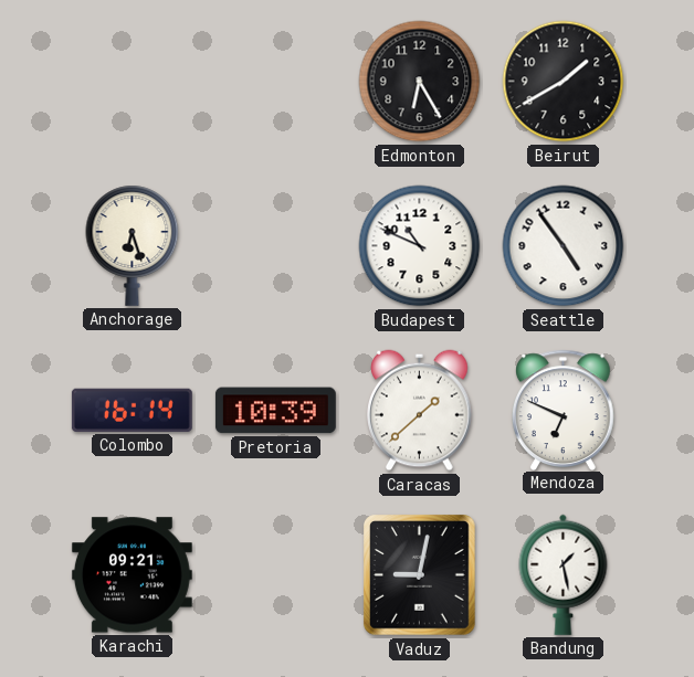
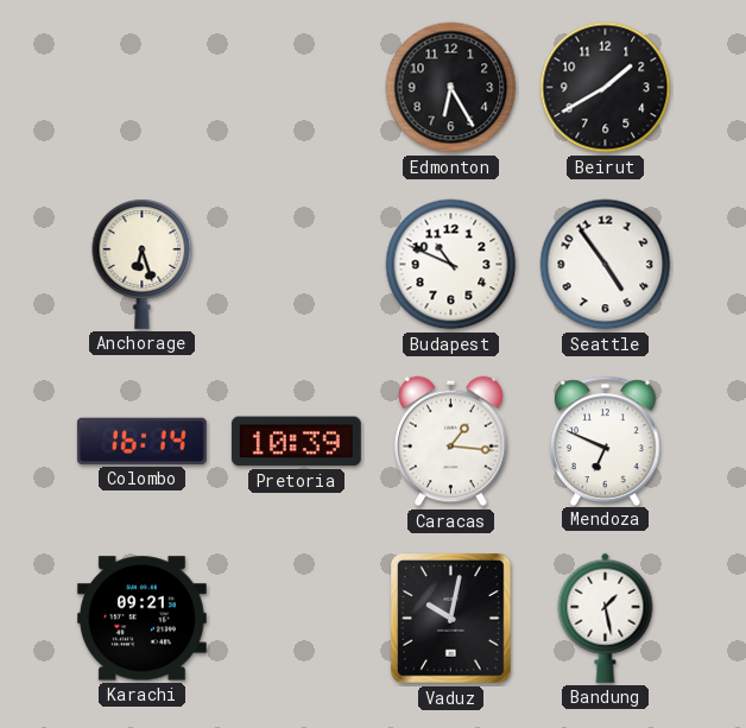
Caracas: 1:38 -> 1:16
Vaduz: 9:02 -> 10:02
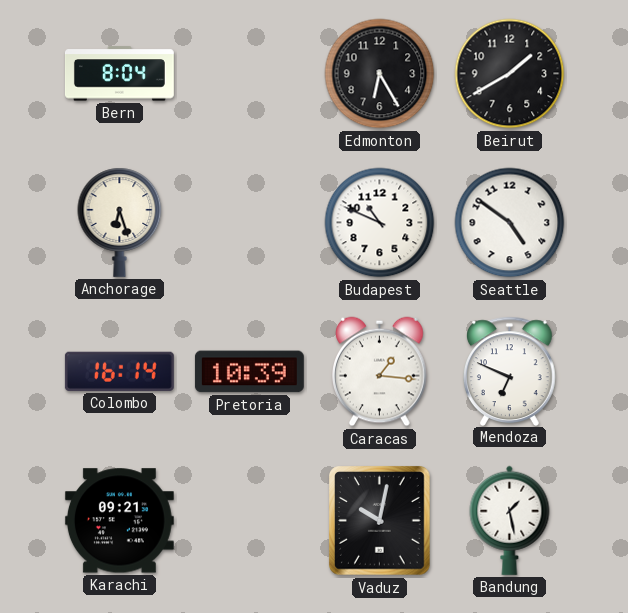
Bern: none -> 8:04
Seattle: 4:54 -> 4:51
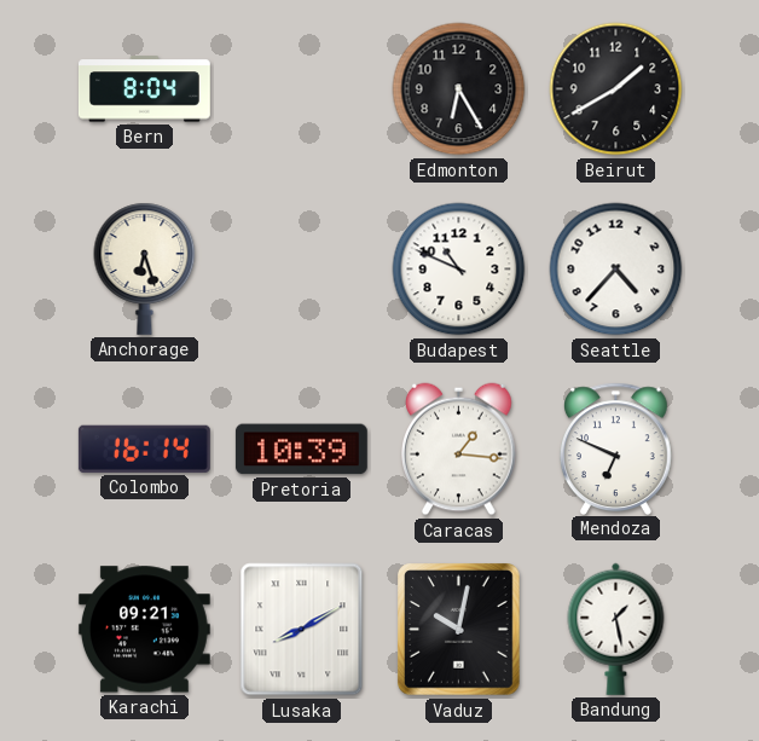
Seattle: 4:51 -> 4:37
Lusaka: none -> 8:10
